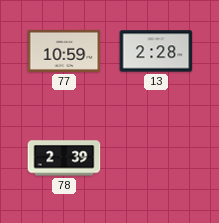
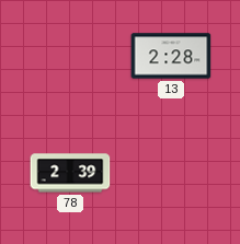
77: 10:59 -> none
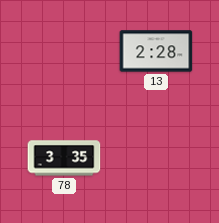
78: 2:39 -> 3:35
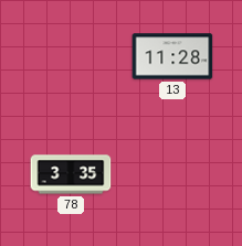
13: 2:28 -> 11:28
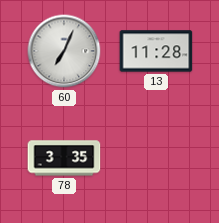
60: none -> 7:04
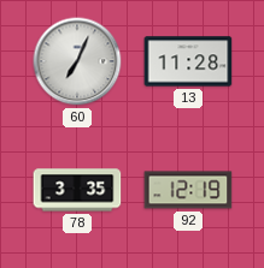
92: none -> 12:19
